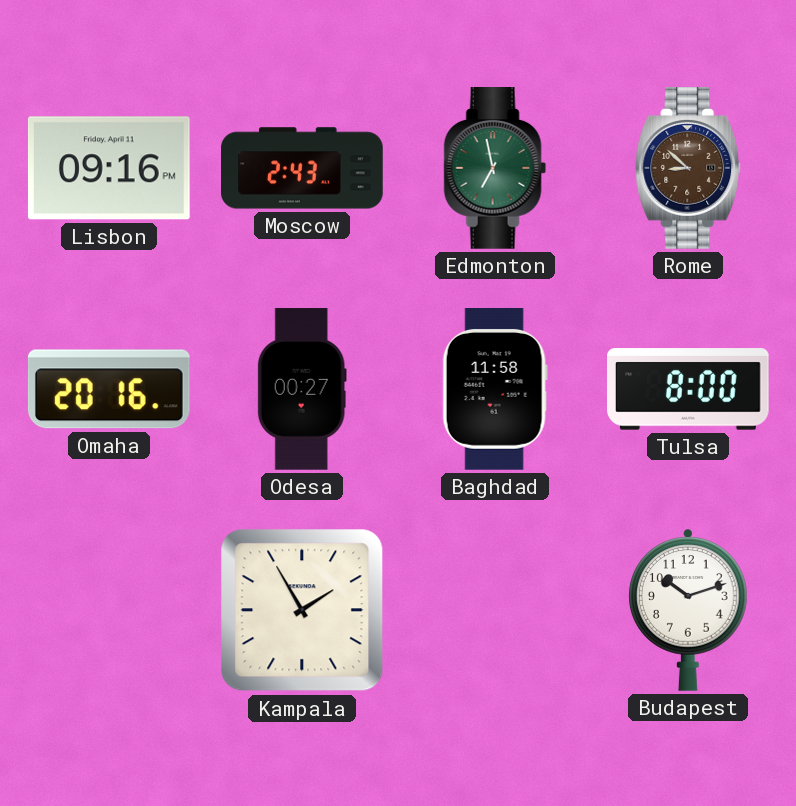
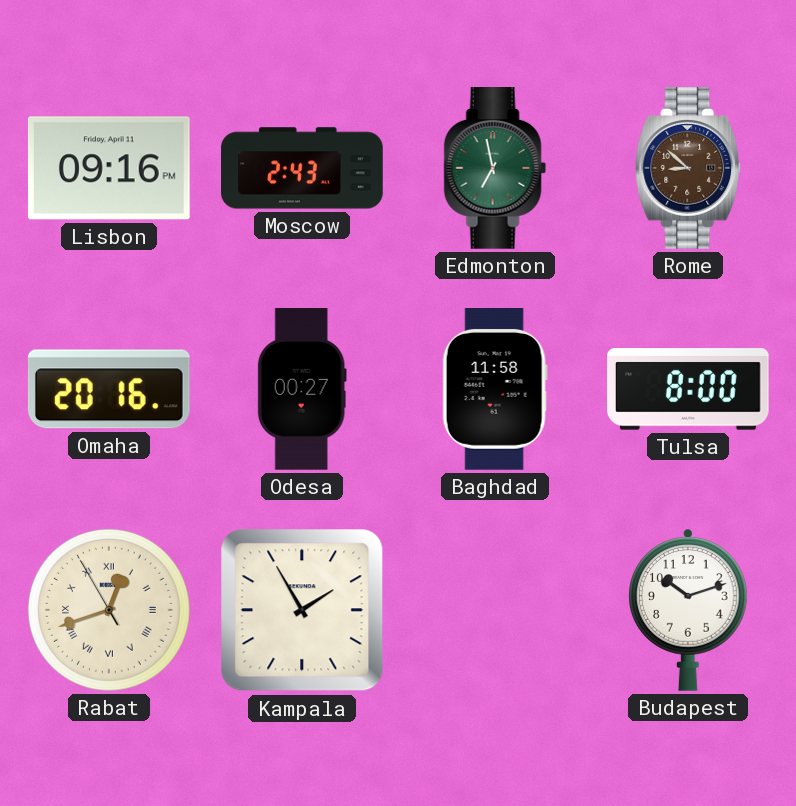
Rabat: none -> 12:41
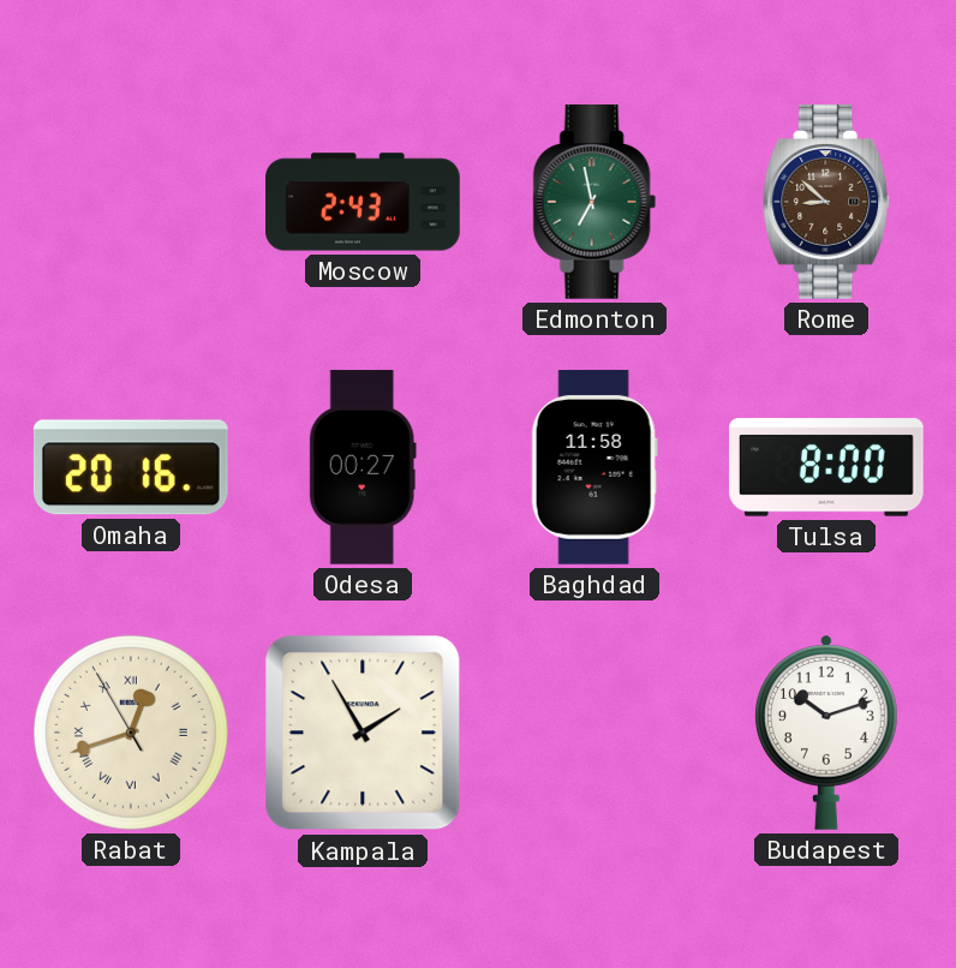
Lisbon: 09:16 -> none
